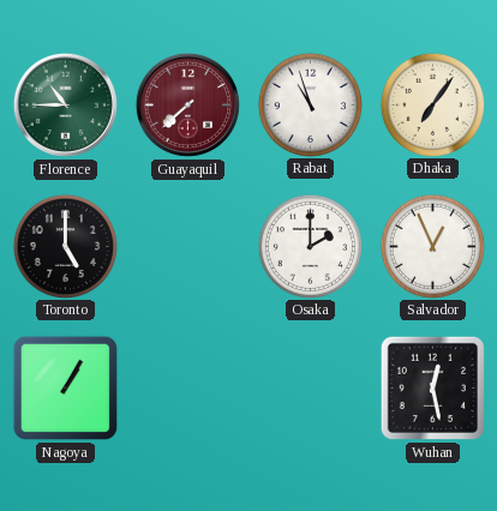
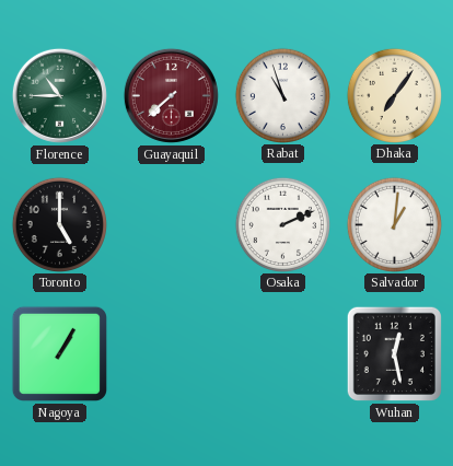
Osaka: 2:00 -> 2:11
Salvador: 12:56 -> 1:01
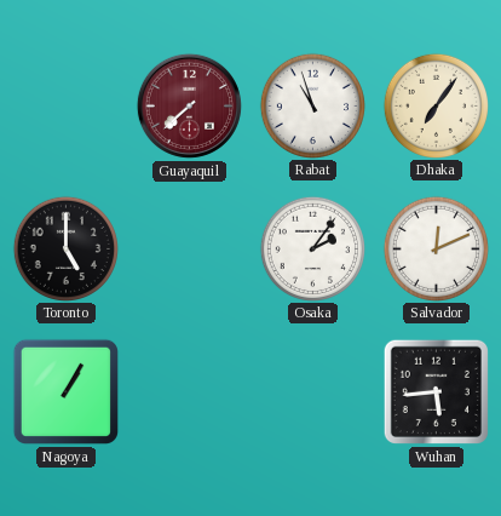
Florence: 10:45 -> none
Osaka: 2:11 -> 2:06
Salvador: 1:01 -> 12:11
Wuhan: 12:28 -> 5:44
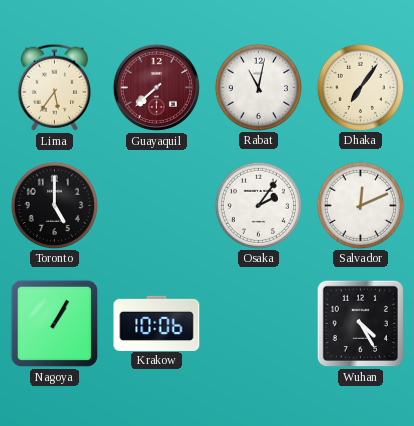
Lima: none -> 5:36
Rabat: 10:57 -> 11:02
Krakow: none -> 10:06
Wuhan: 5:44 -> 4:25
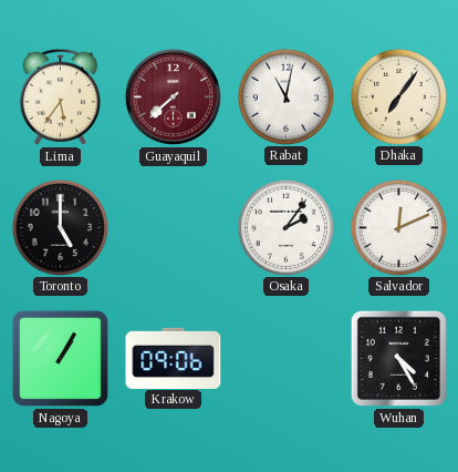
Krakow: 10:06 -> 09:06
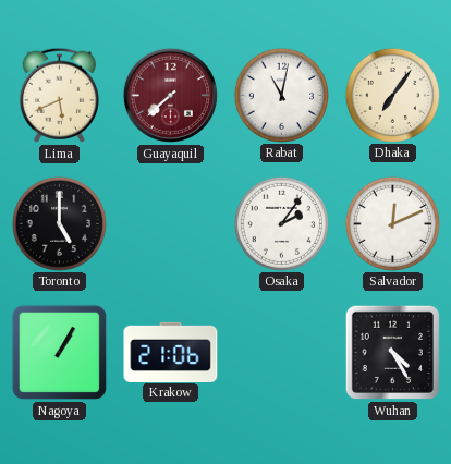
Lima: 5:36 -> 5:41
Krakow: 09:06 -> 21:06
